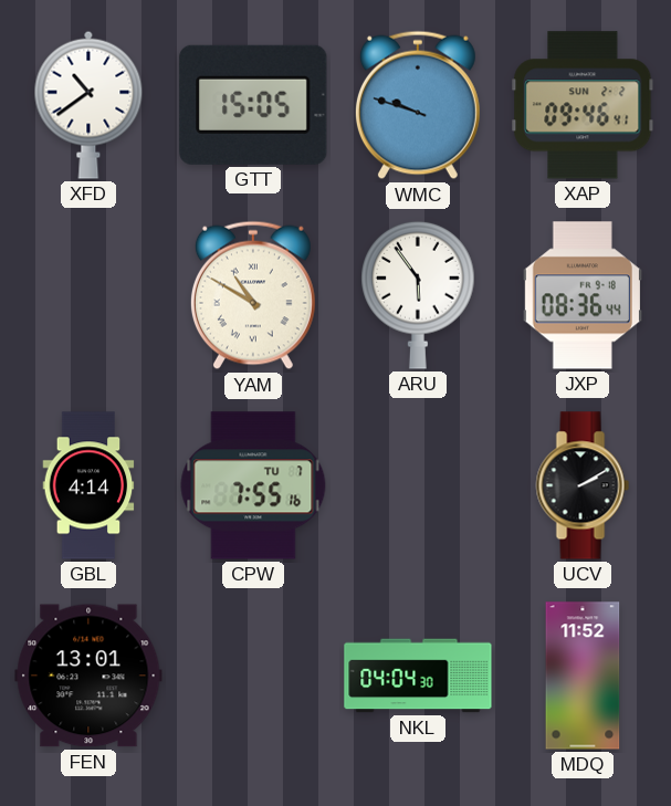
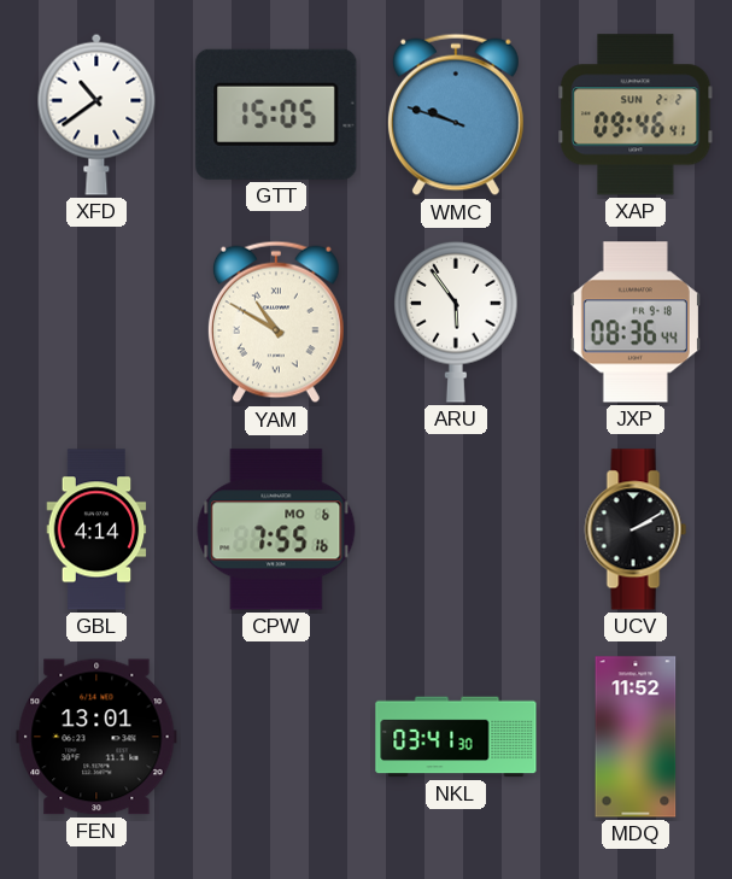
CPW date: TU 7 -> MO 6
NKL: 04:04 -> 03:41
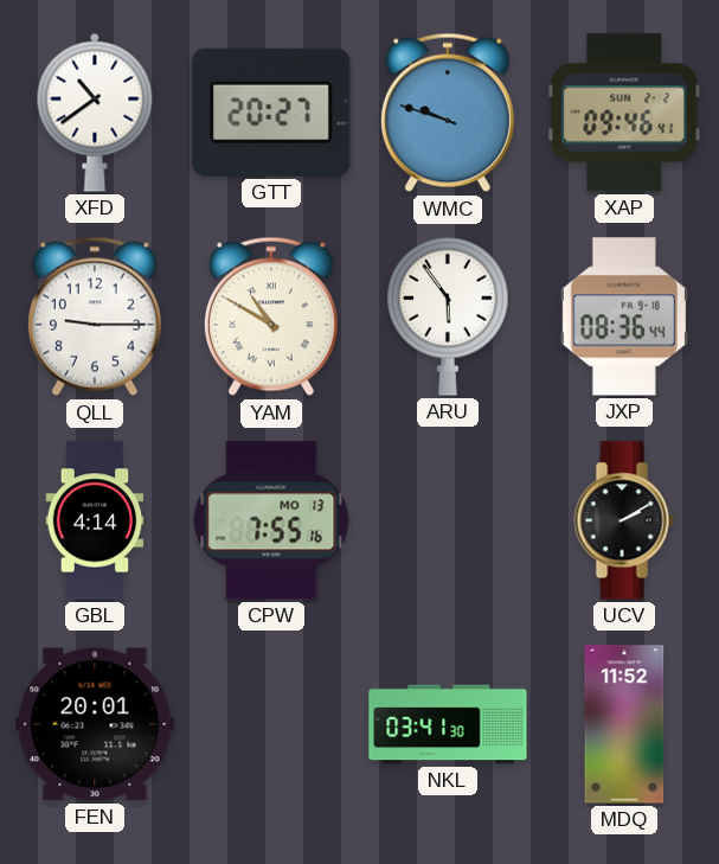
GTT: 15:05 -> 20:27
QLL: none -> 9:15
CPW date: MO 6 -> MO 13
FEN: 13:01 -> 20:01
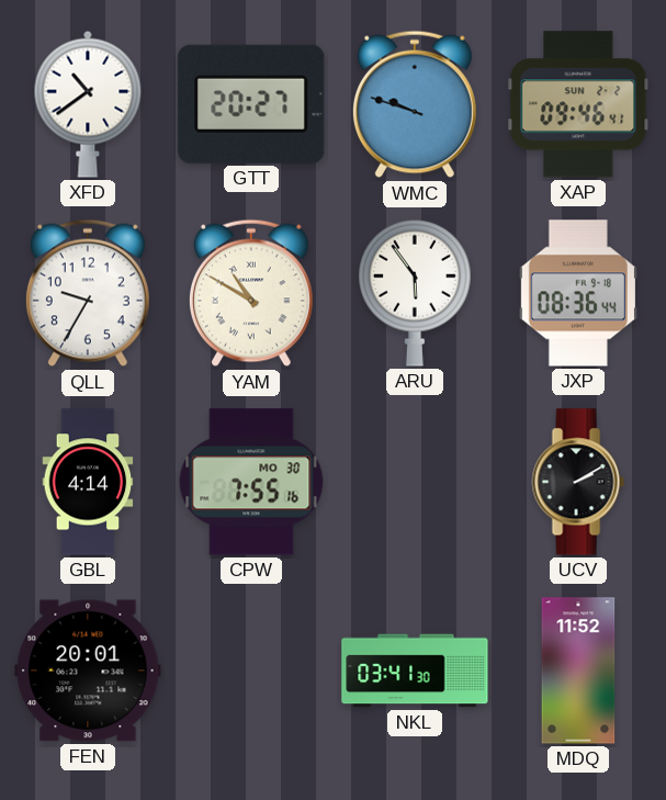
QLL: 9:15 -> 9:35
CPW date: MO 13 -> MO 30
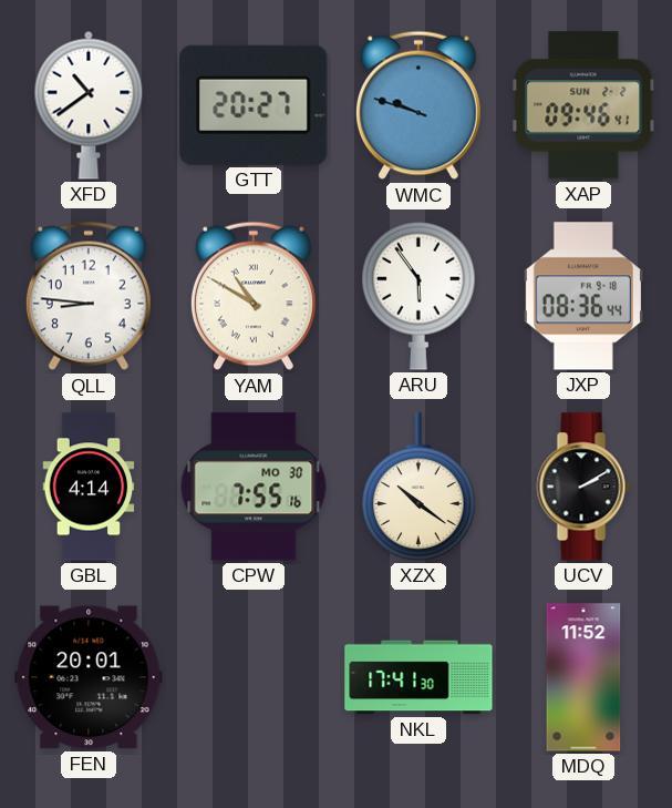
QLL: 9:35 -> 8:46
XZX: none -> 10:21
NKL: 03:41 -> 17:41
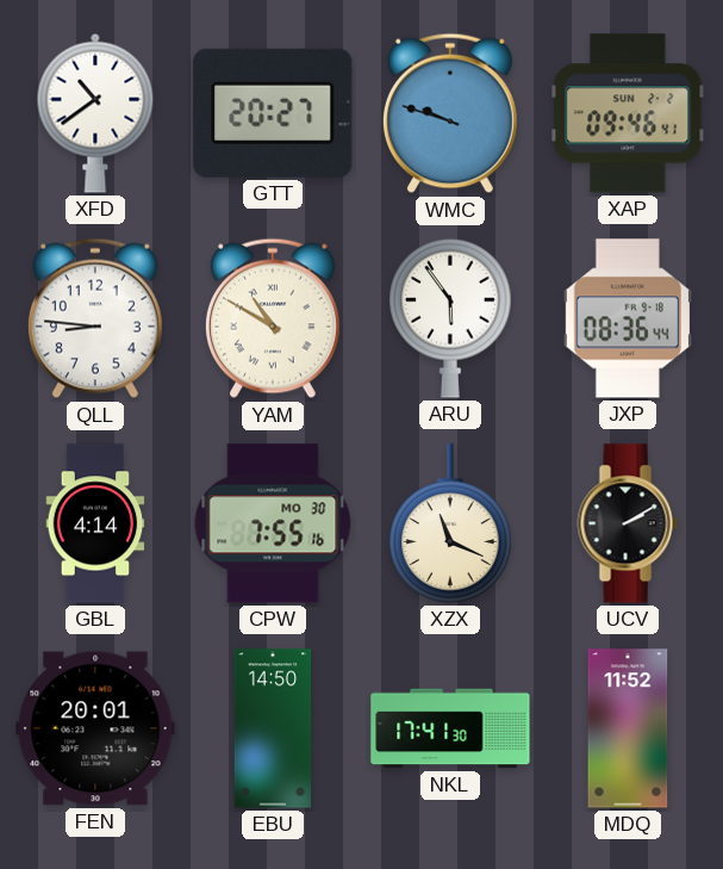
XZX: 10:21 -> 11:19
EBU: none -> 14:50
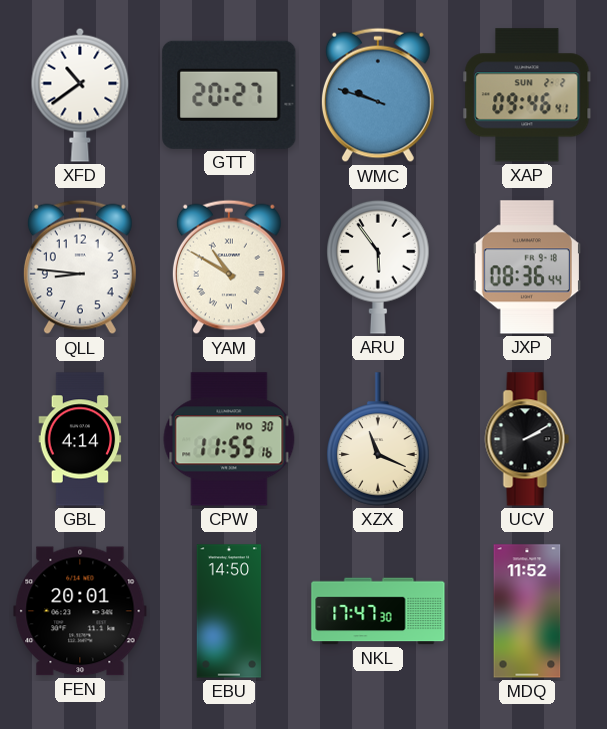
CPW: 7:55 -> 11:55
NKL: 17:41 -> 17:47
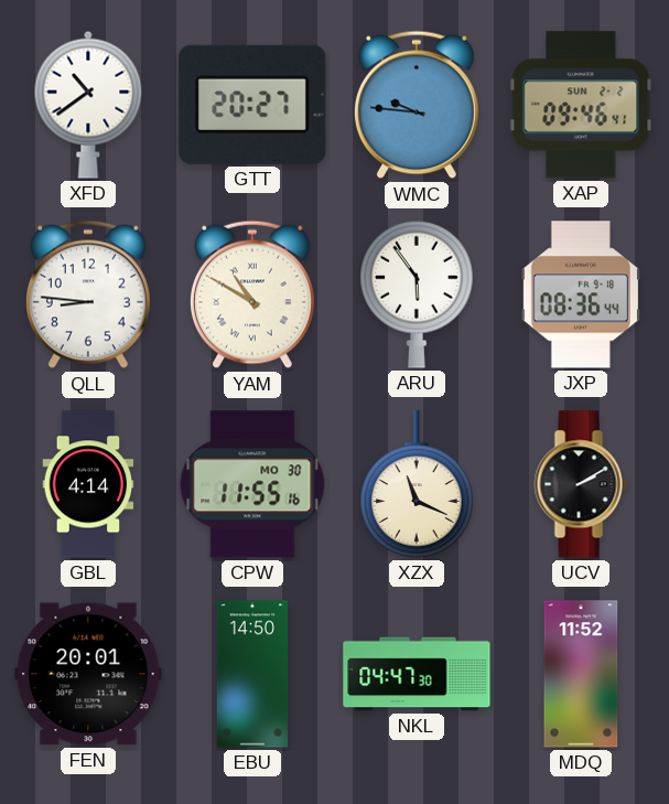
WMC: 9:48 -> 9:46
NKL: 17:47 -> 04:47
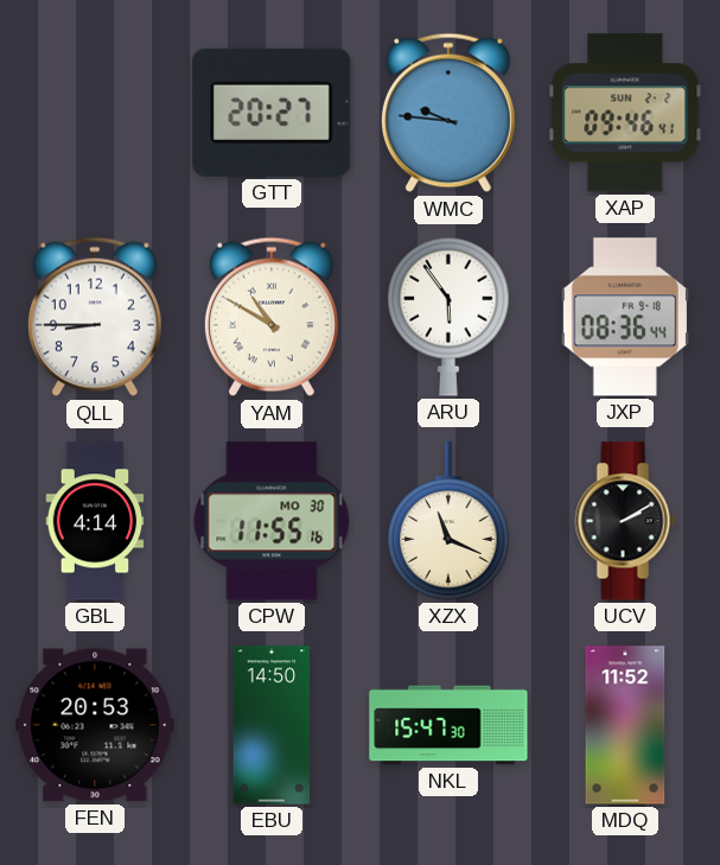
XFD: 10:39 -> none
QLL: 8:46 -> 8:45
FEN: 20:01 -> 20:53
NKL: 04:47 -> 15:47
